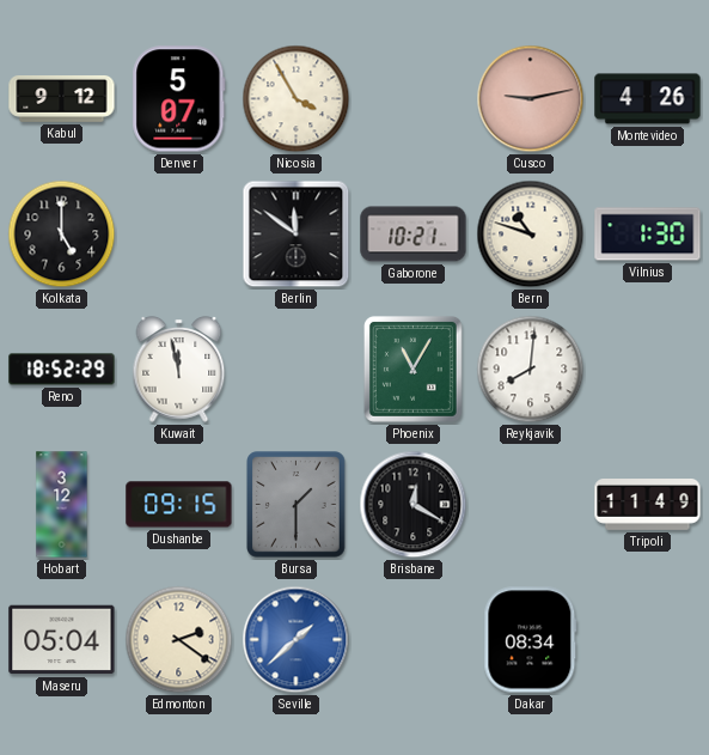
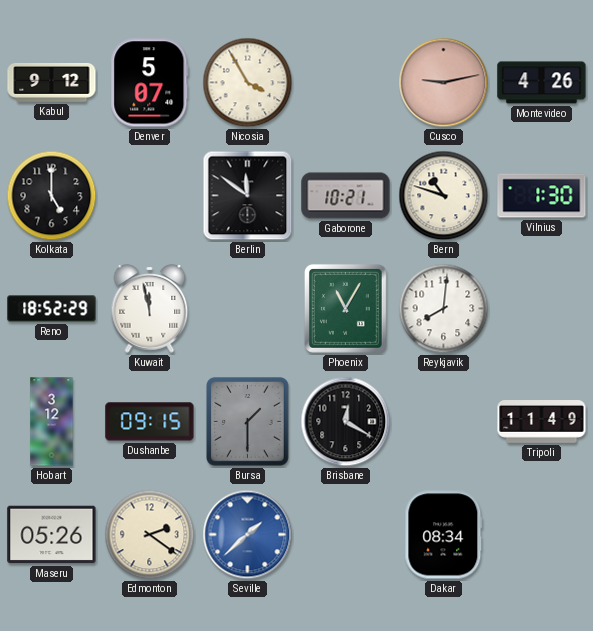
Maseru: 05:04 -> 05:26
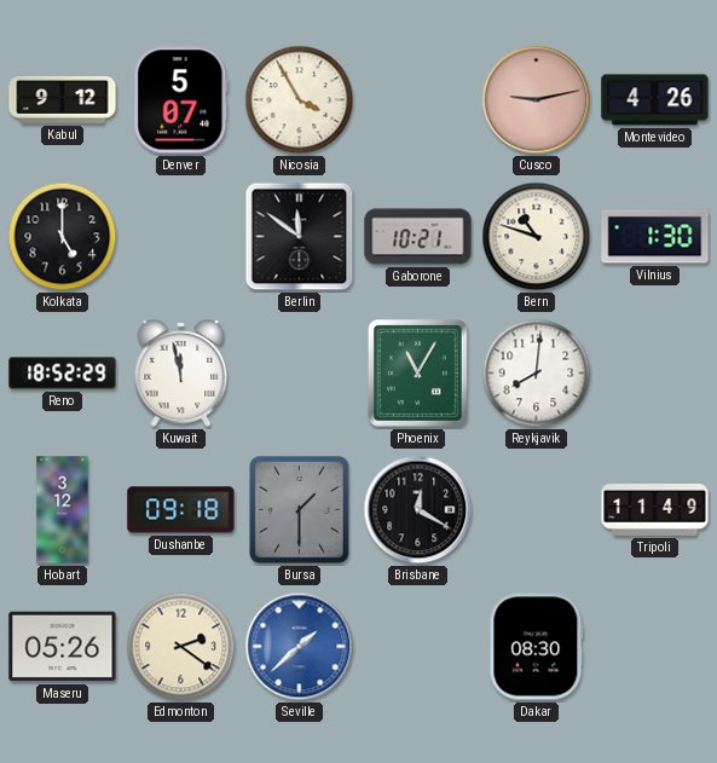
Dushanbe: 09:15 -> 09:18
Dakar: 08:34 -> 08:30
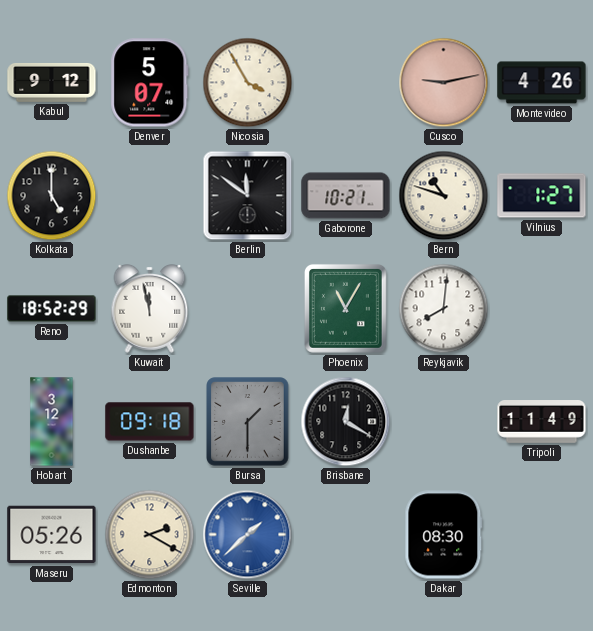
Vilnius: 1:30 -> 1:27
Edmonton: 2:21 -> 2:20
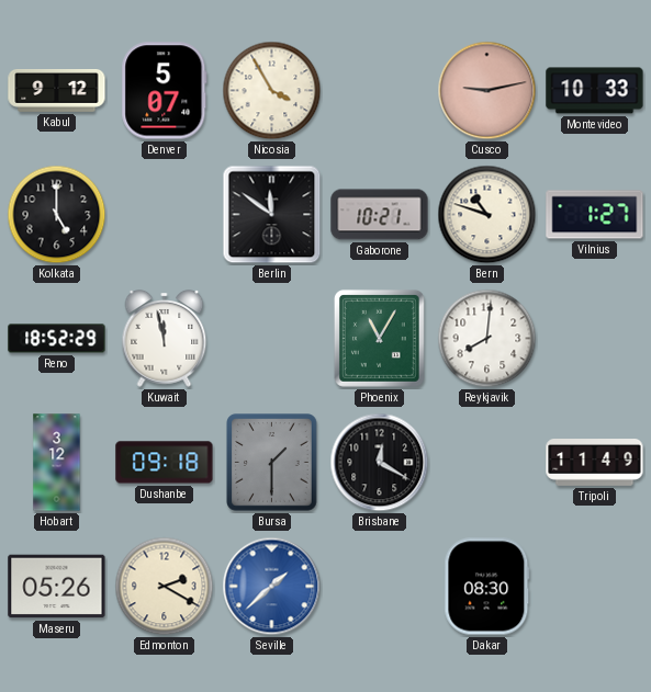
Montevideo: 4:26 -> 10:33
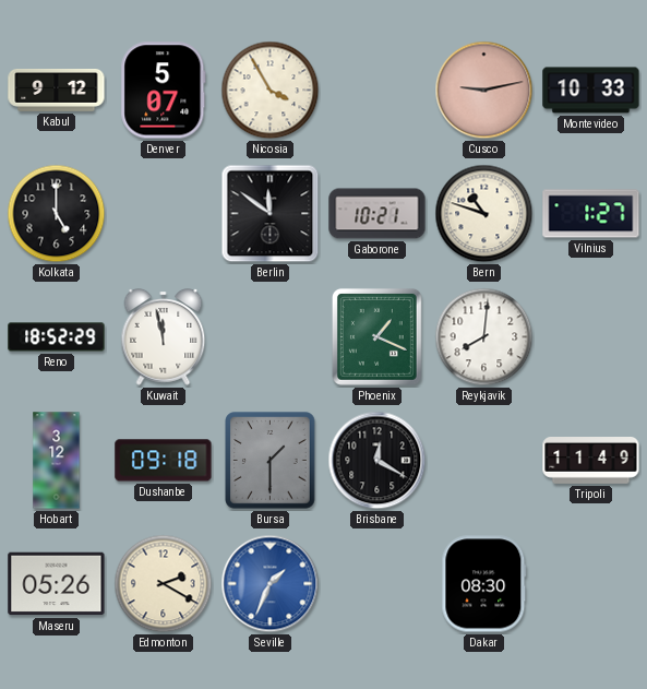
Phoenix: 11:05 -> 1:19
Seville: 1:38 -> 1:34
